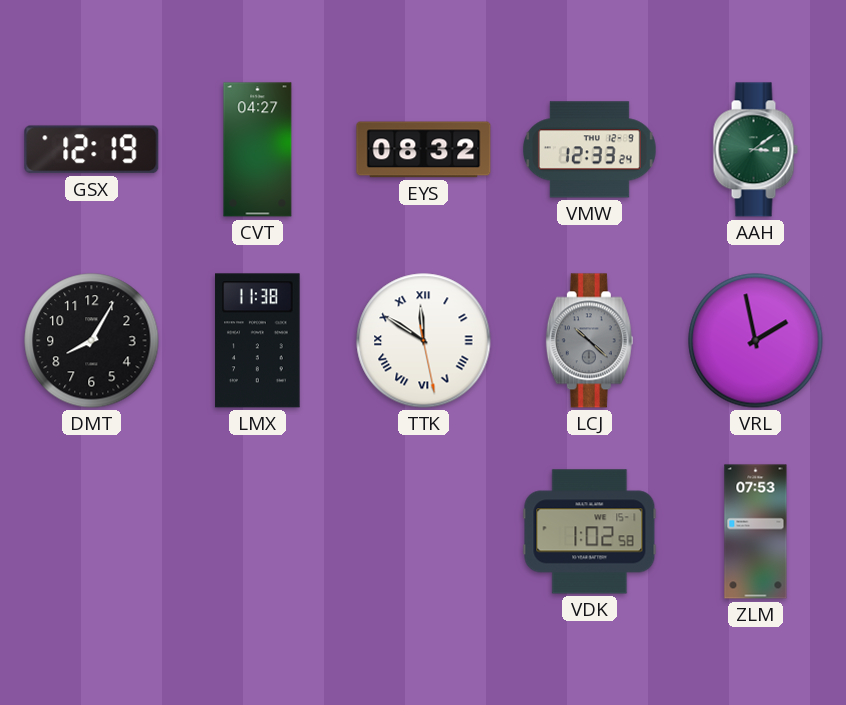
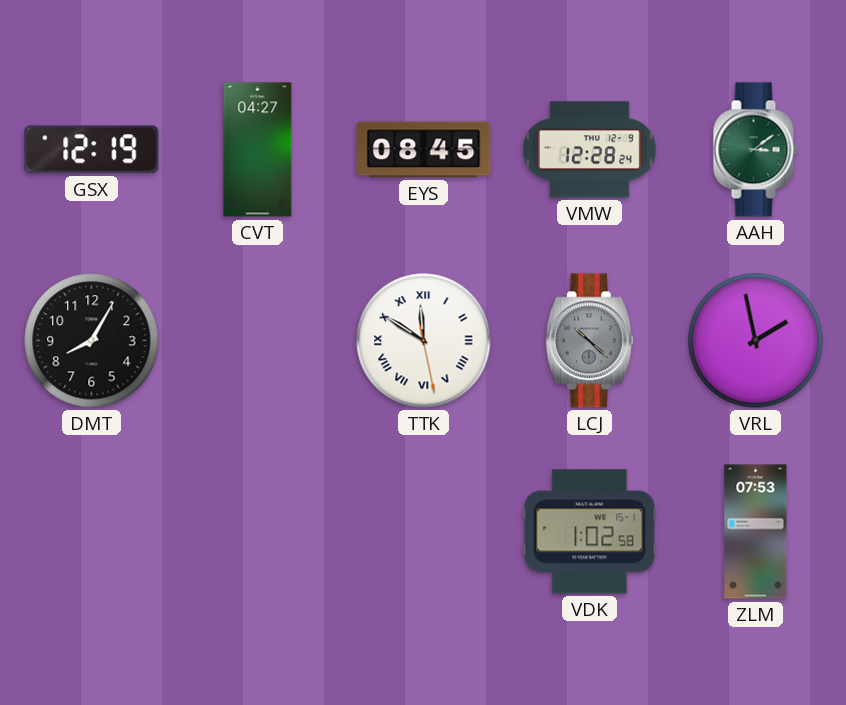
EYS: 08:32 -> 08:45
VMW: 12:33 -> 12:28
LMX: 11:38 -> none
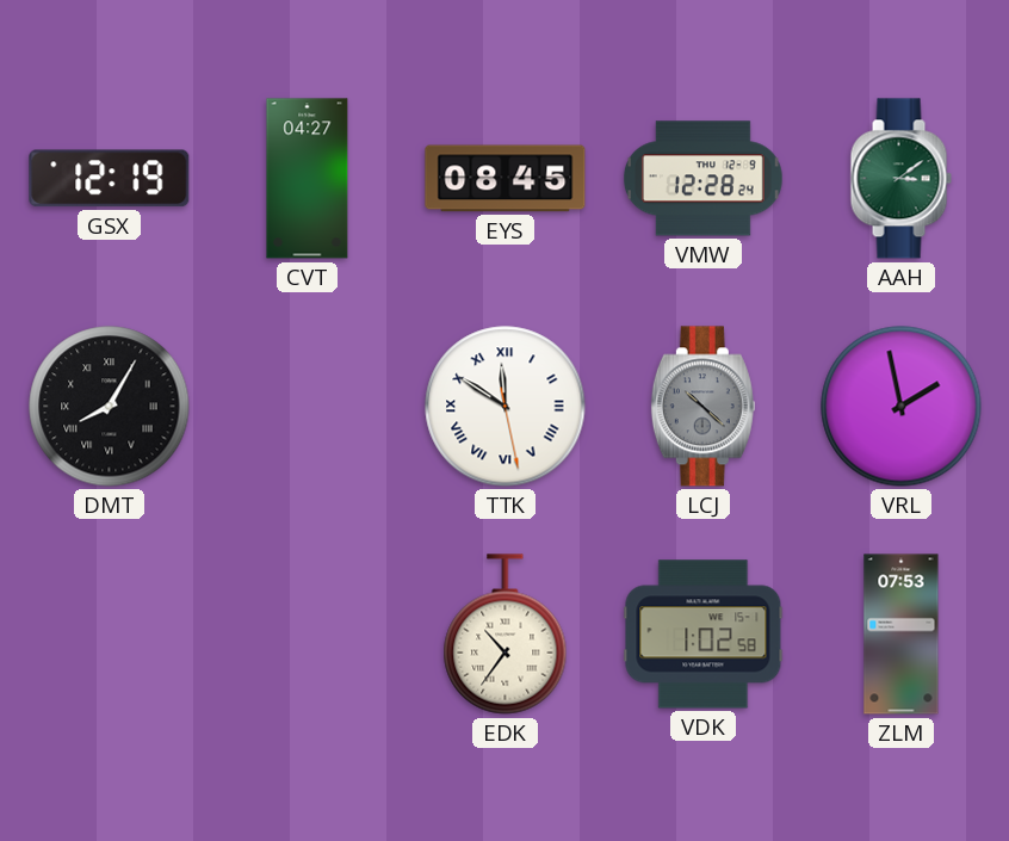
DMT numerals: Arabic -> Roman
EDK: none -> 10:36
